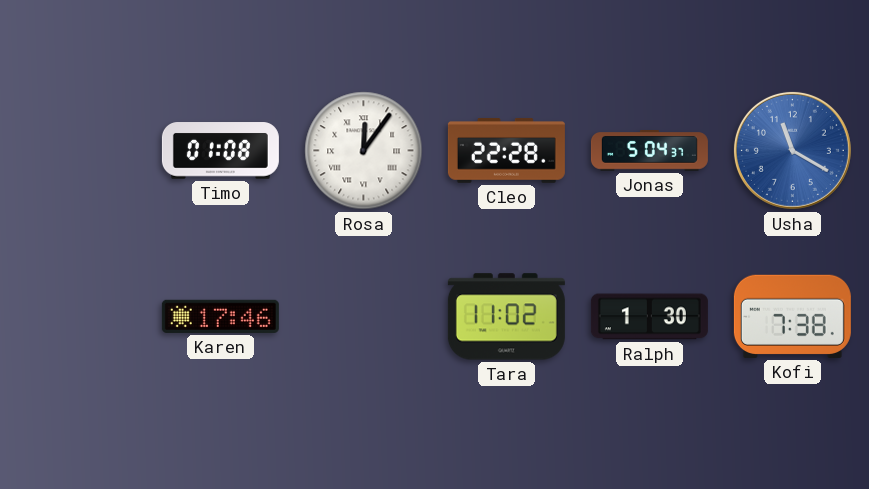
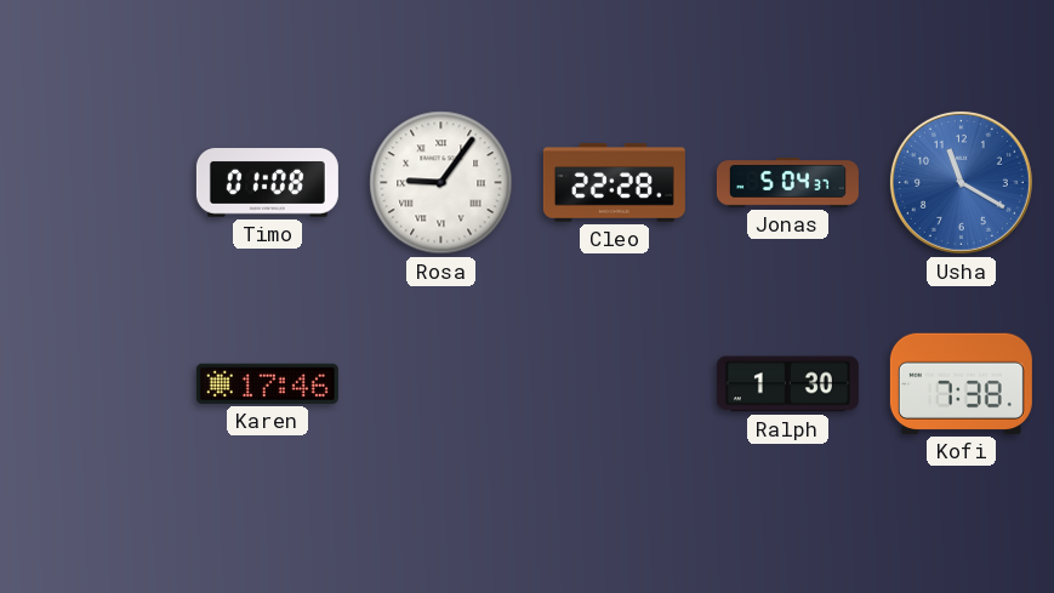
Rosa: 12:06 -> 9:06
Tara: 11:02 -> none
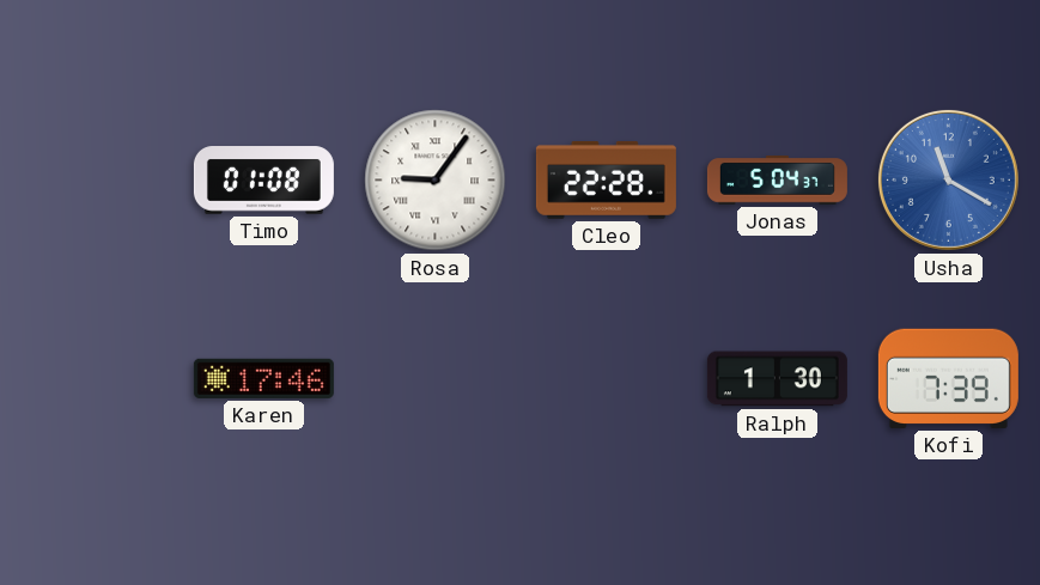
Kofi: 7:38 -> 7:39
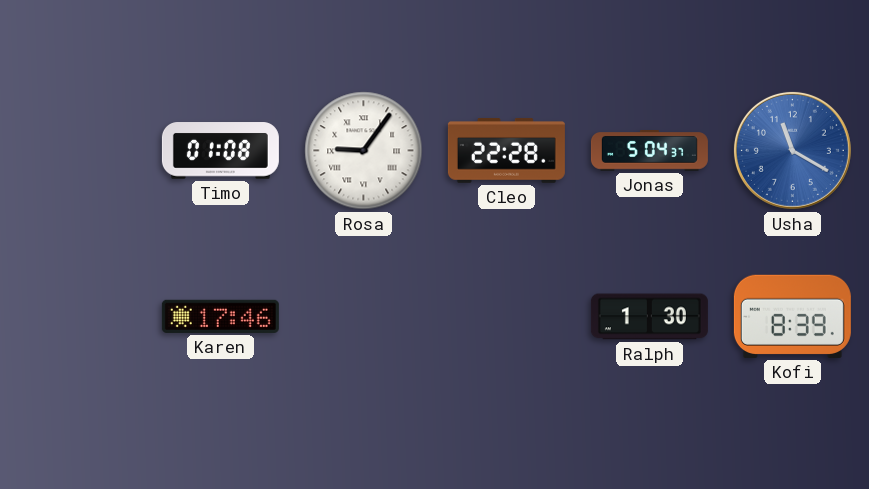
Kofi: 7:39 -> 8:39
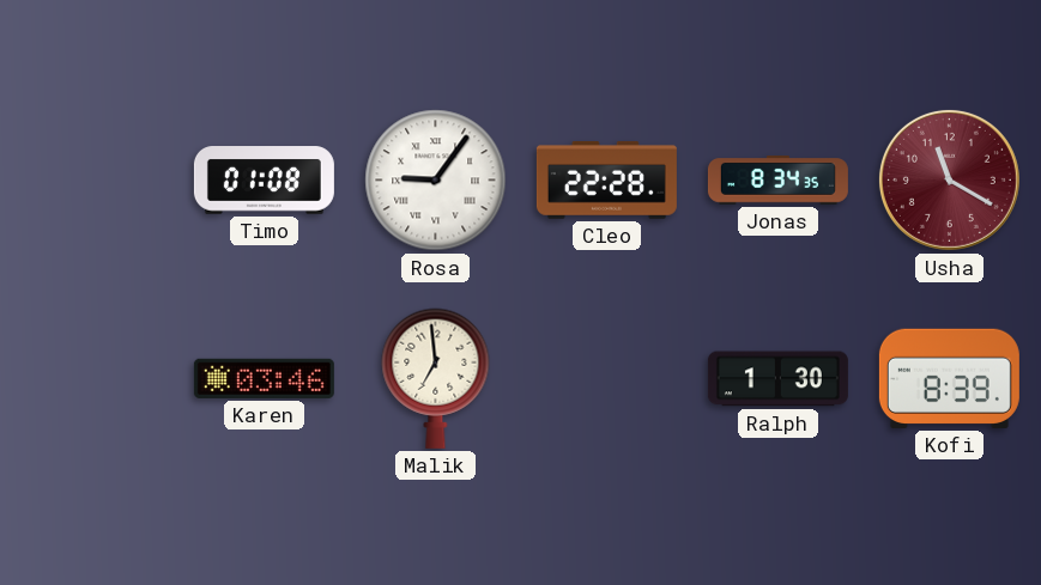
Jonas: 5:04 -> 8:34
Usha dial: blue -> burgundy
Karen: 17:46 -> 03:46
Malik: none -> 6:59
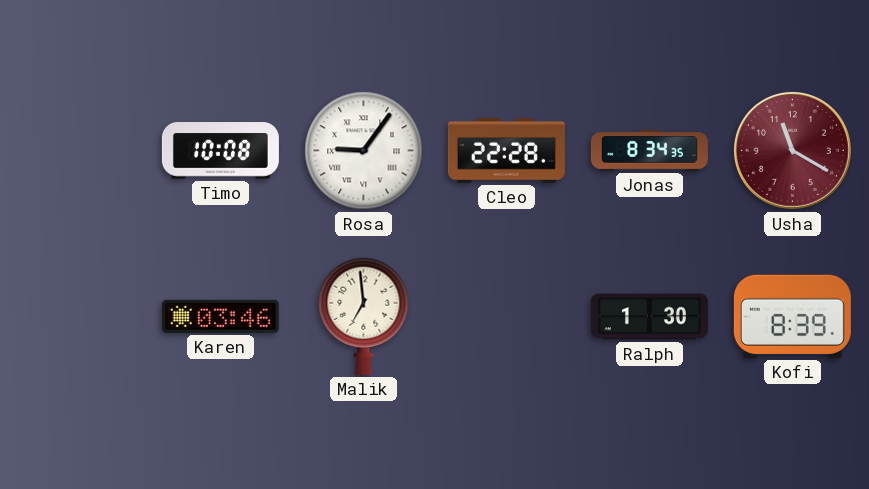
Timo: 01:08 -> 10:08
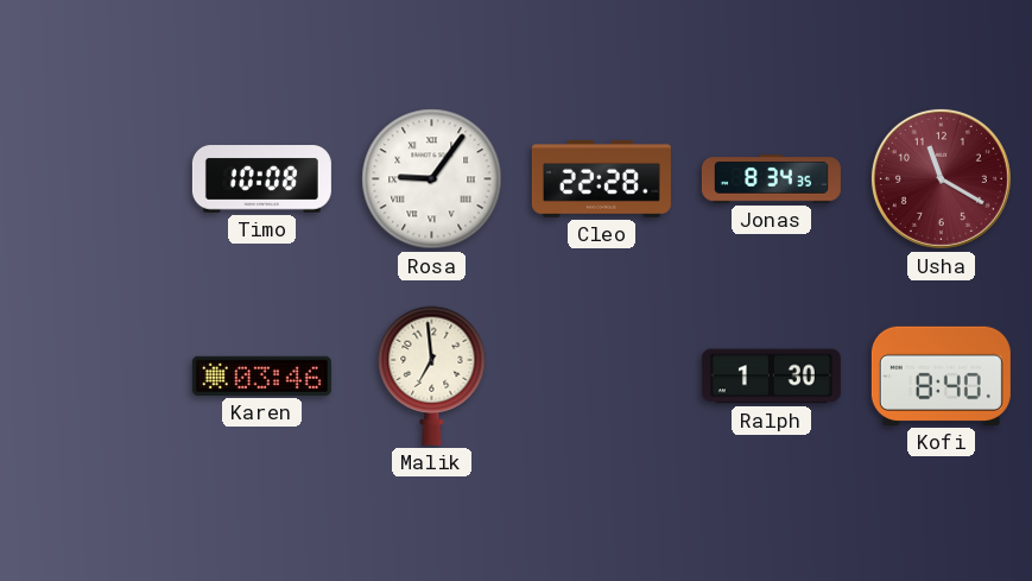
Kofi: 8:39 -> 8:40
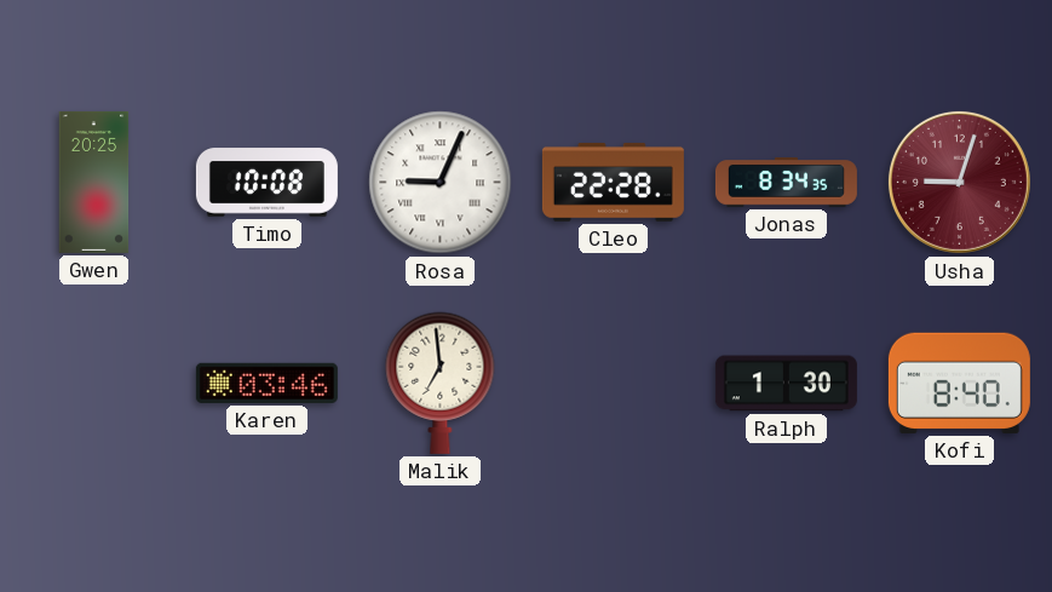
Gwen: none -> 20:25
Rosa: 9:06 -> 9:04
Usha: 11:20 -> 9:03
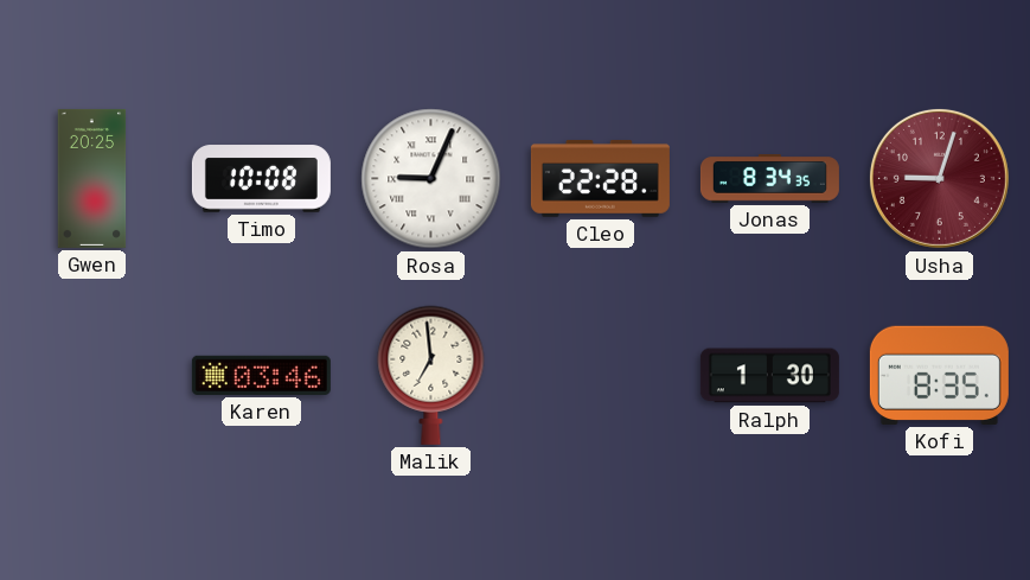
Kofi: 8:40 -> 8:35
